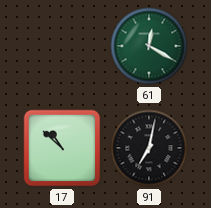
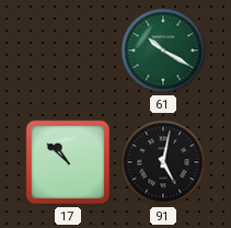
61: 12:20 -> 10:20
91: 7:02 -> 5:02
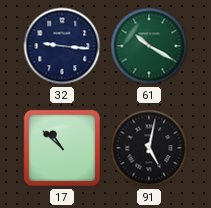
32: none -> 9:16
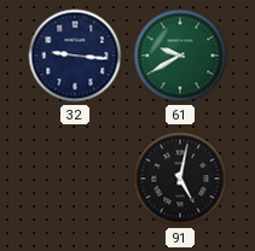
61: 10:20 -> 9:40
17: 10:52 -> none
